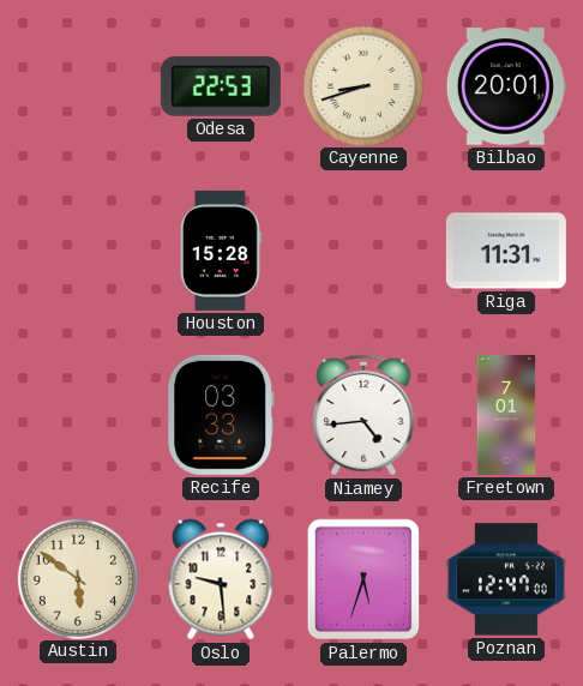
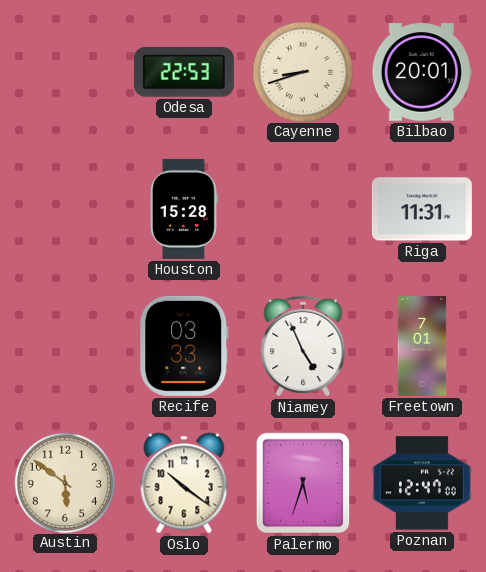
Niamey: 4:44 -> 4:56
Oslo: 9:29 -> 10:21
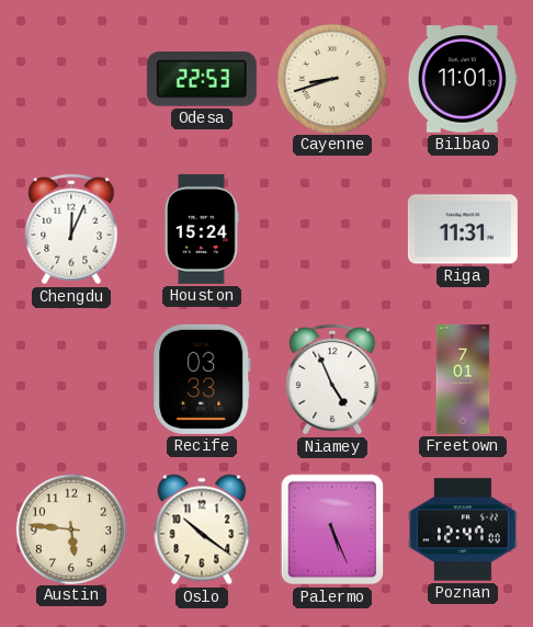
Bilbao: 20:01 -> 11:01
Chengdu: none -> 12:04
Houston: 15:28 -> 15:24
Austin: 5:51 -> 5:46
Palermo: 5:33 -> 5:26
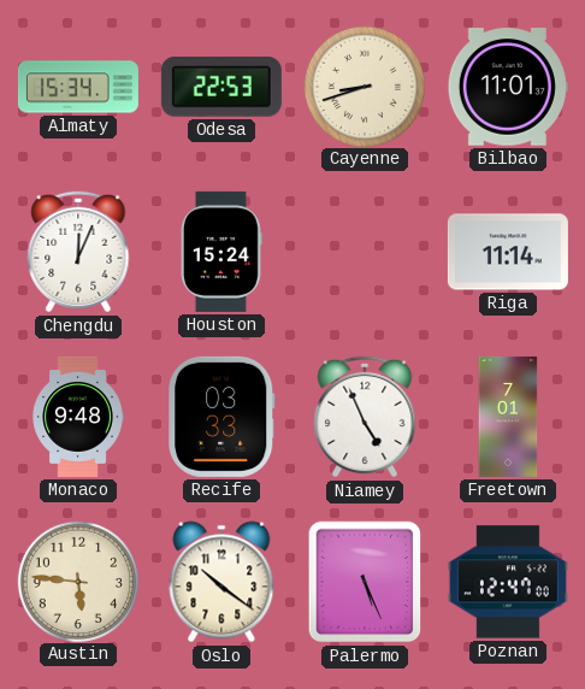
Almaty: none -> 15:34
Riga: 11:31 -> 11:14
Monaco: none -> 9:48
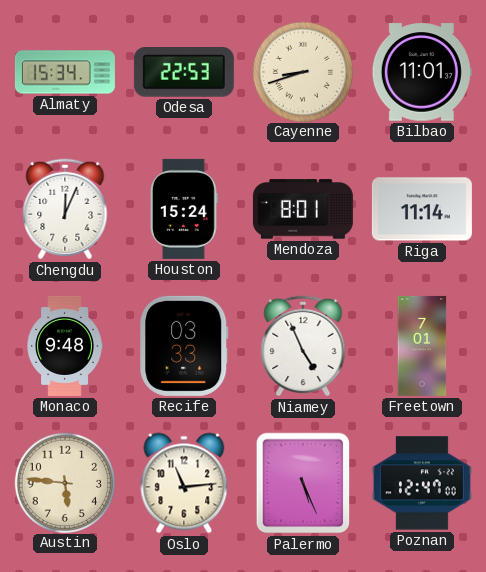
Mendoza: none -> 8:01
Oslo: 10:21 -> 11:14
